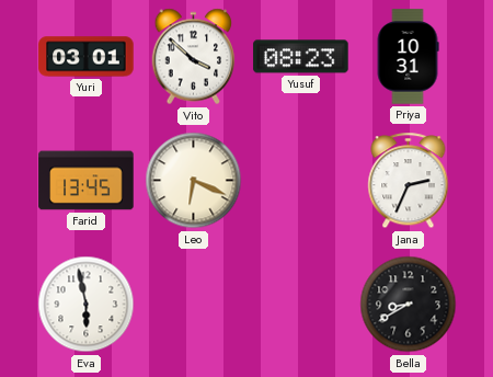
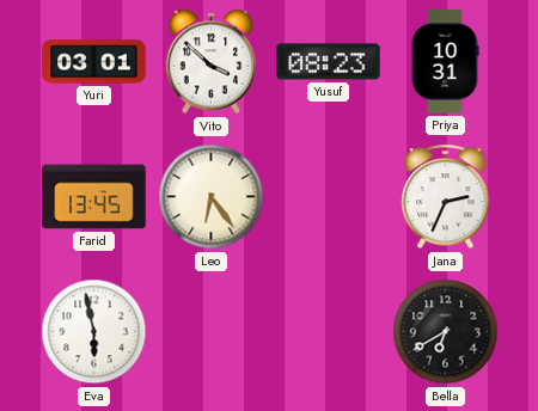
Leo: 6:19 -> 6:24
Bella: 8:40 -> 6:40
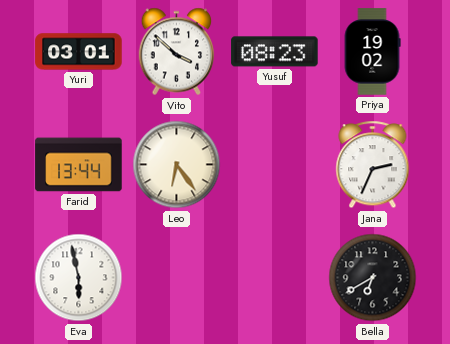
Priya: 10:31 -> 19:02
Farid: 13:45 -> 13:44
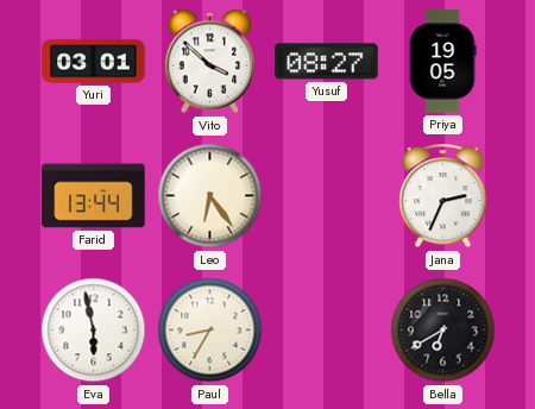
Yusuf: 08:23 -> 08:27
Priya: 19:02 -> 19:05
Paul: none -> 8:35
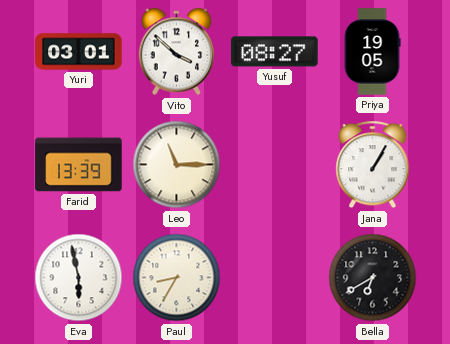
Farid: 13:44 -> 13:39
Leo: 6:24 -> 11:15
Jana: 2:34 -> 1:05
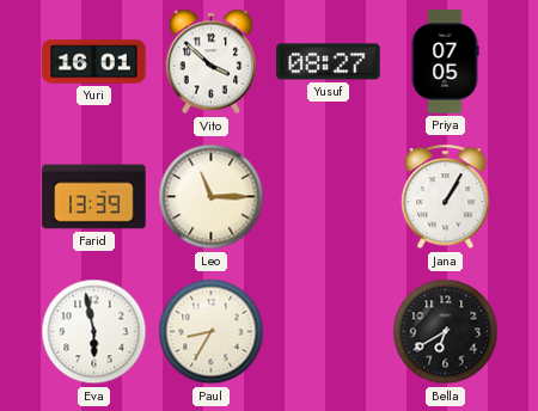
Yuri: 03:01 -> 16:01
Priya: 19:05 -> 07:05
